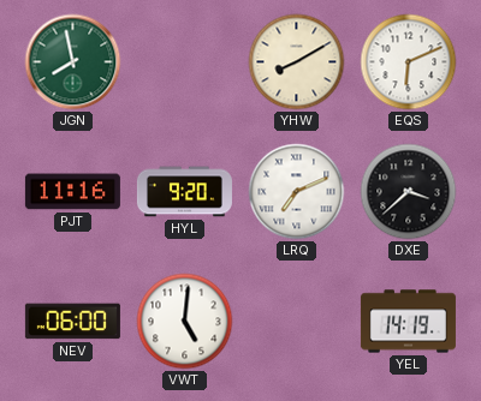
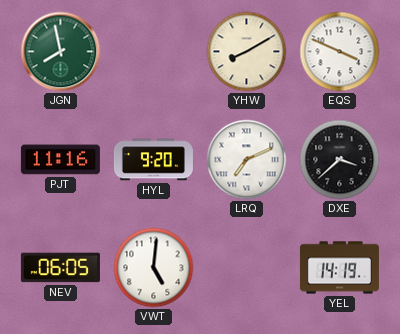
EQS: 6:11 -> 3:49
NEV: 06:00 -> 06:05
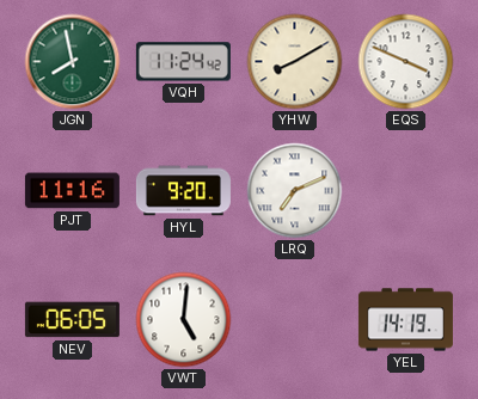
VQH: none -> 11:24
DXE: 3:38 -> none
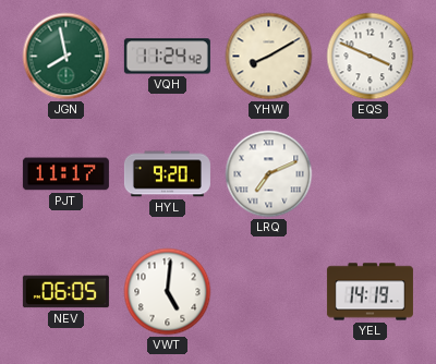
PJT: 11:16 -> 11:17
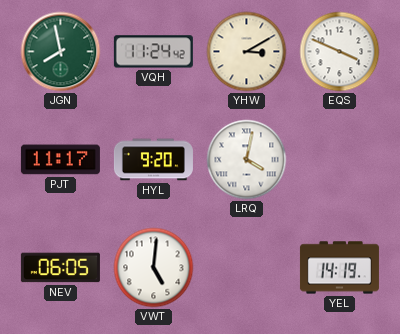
YHW: 8:10 -> 3:10
LRQ: 7:11 -> 4:02
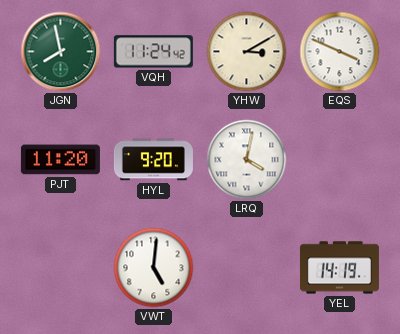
PJT: 11:17 -> 11:20
NEV: 06:05 -> none
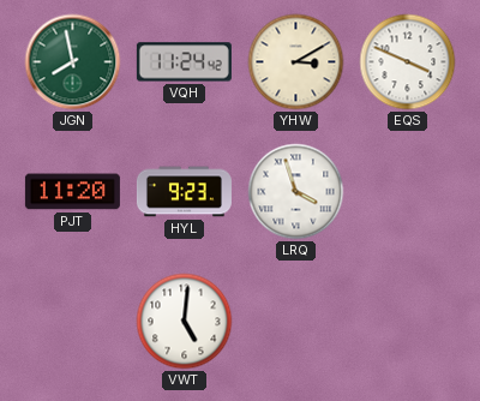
HYL: 9:20 -> 9:23
LRQ: 4:02 -> 3:57
YEL: 14:19 -> none
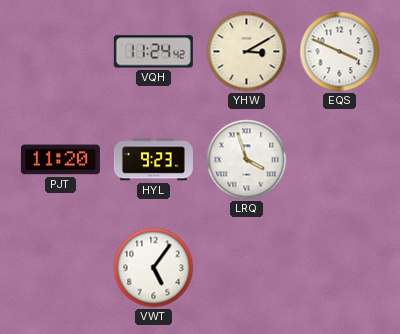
JGN: 7:58 -> none
VWT: 5:01 -> 5:06
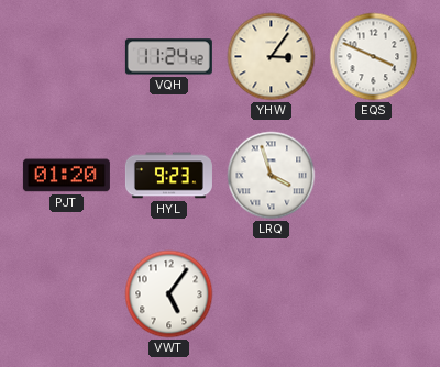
YHW: 3:10 -> 3:06
PJT: 11:20 -> 01:20
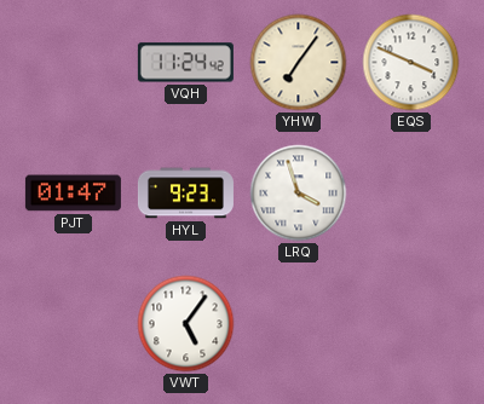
YHW: 3:06 -> 7:06
PJT: 01:20 -> 01:47
